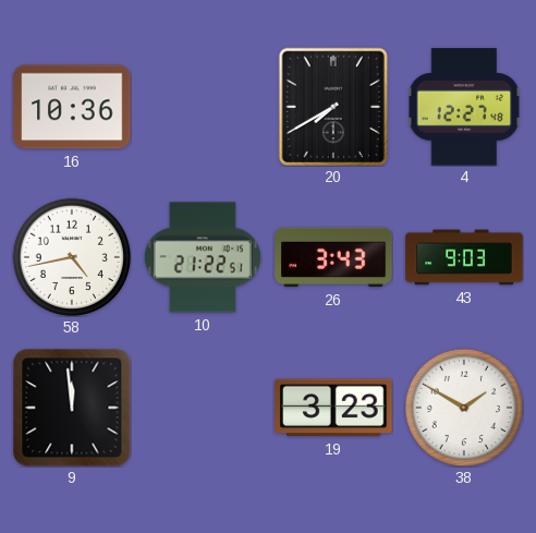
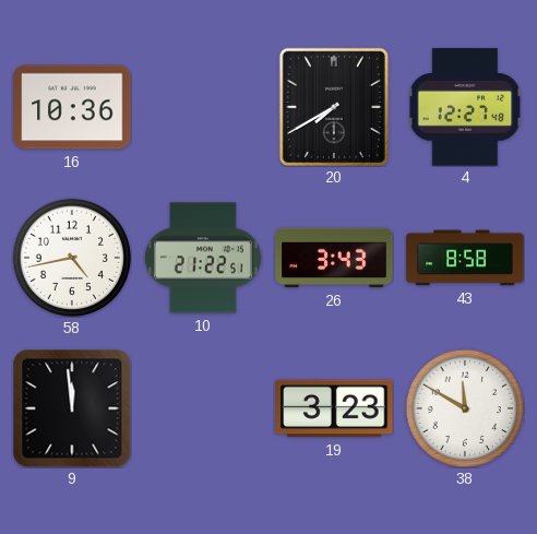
43: 9:03 -> 8:58
38: 1:50 -> 11:50
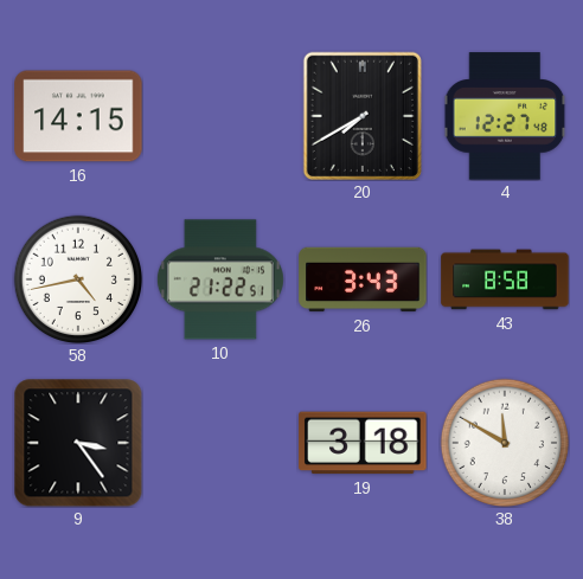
16: 10:36 -> 14:15
9: 11:59 -> 3:24
19: 3:23 -> 3:18
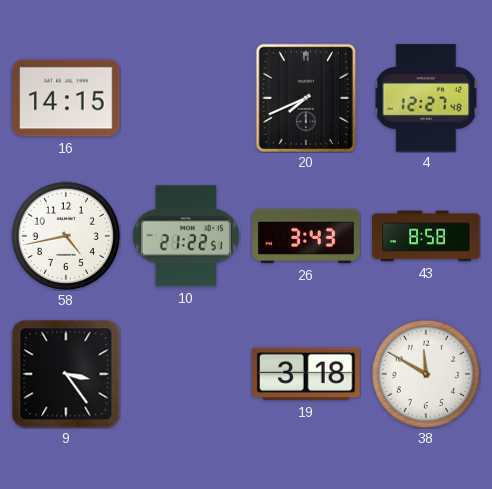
20: 7:40 -> 7:41
